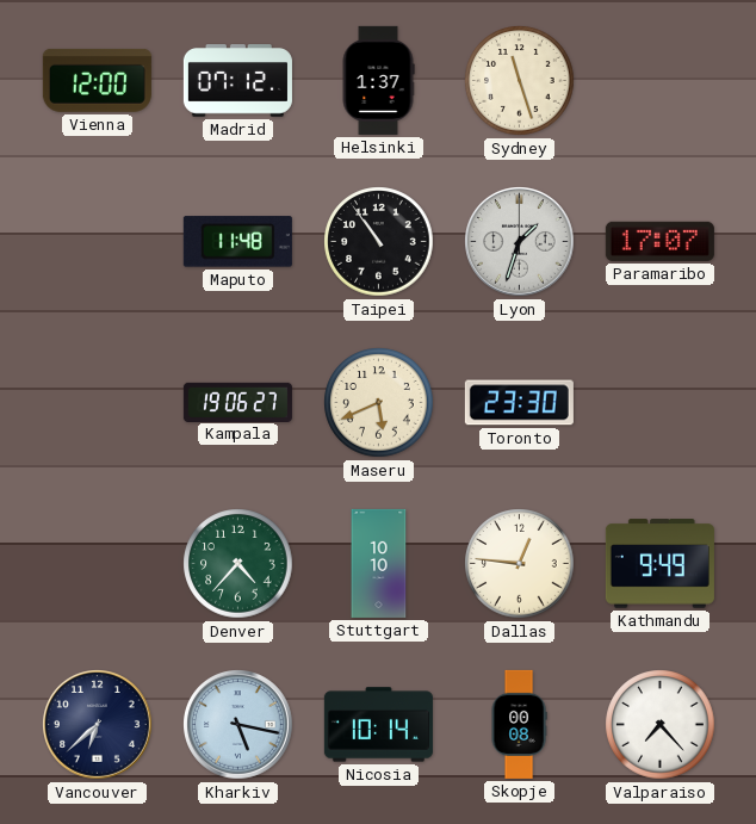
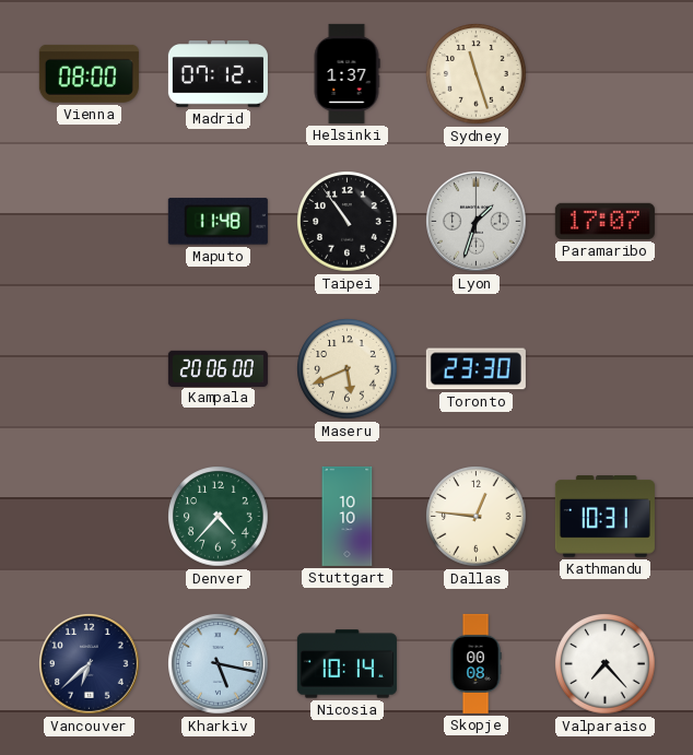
Vienna: 12:00 -> 08:00
Kampala: 19:06 -> 20:06
Kathmandu: 9:49 -> 10:31
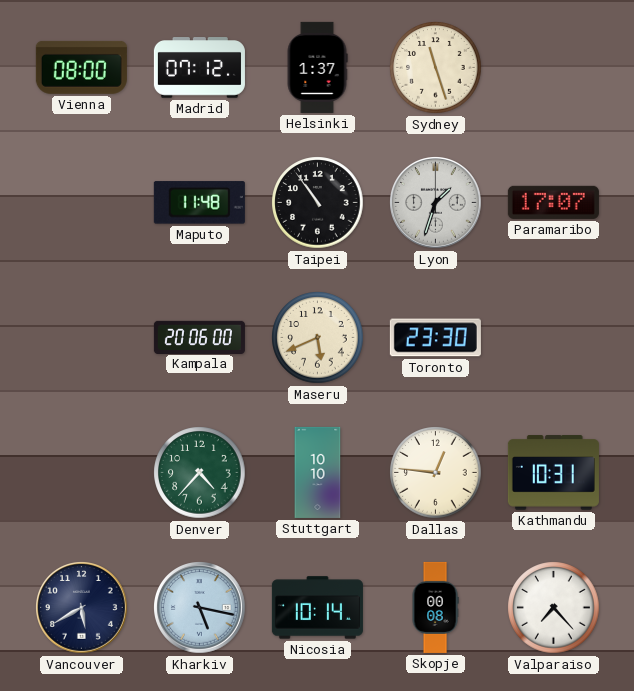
Vancouver: 6:38 -> 5:40
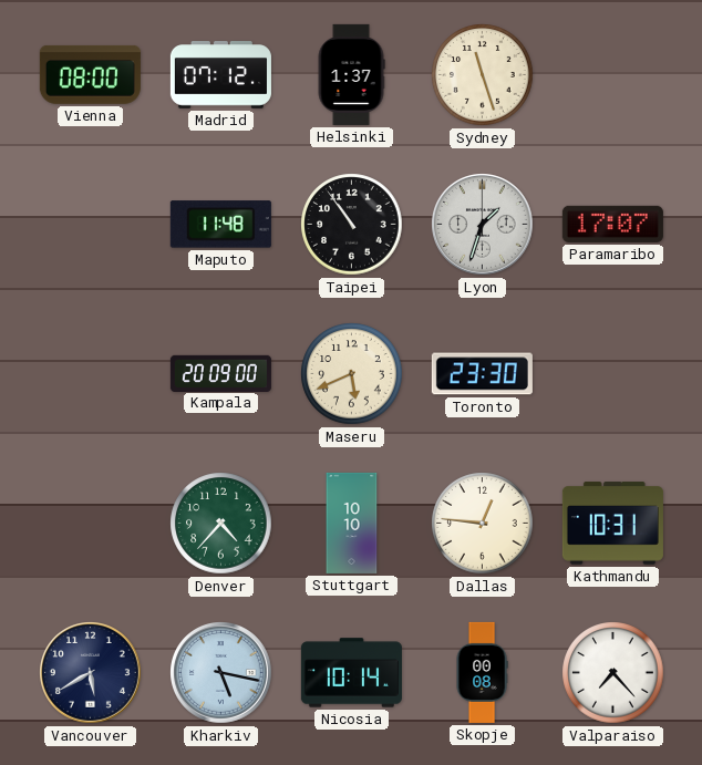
Kampala: 20:06 -> 20:09
